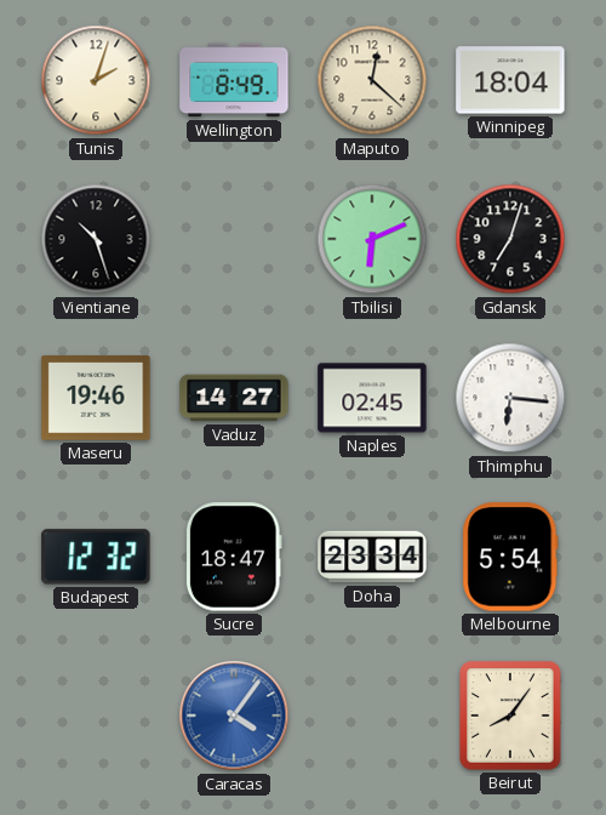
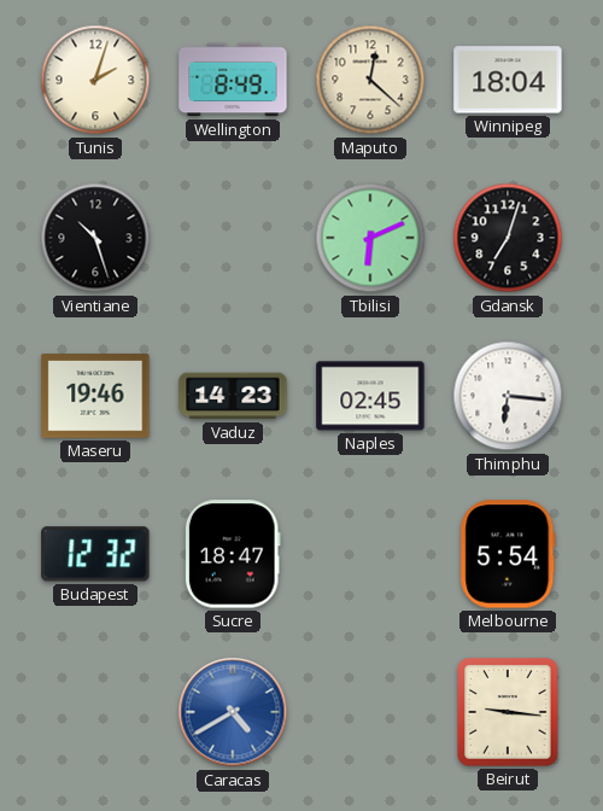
Vaduz: 14:27 -> 14:23
Doha: 23:34 -> none
Caracas: 4:06 -> 4:40
Beirut: 8:06 -> 9:16
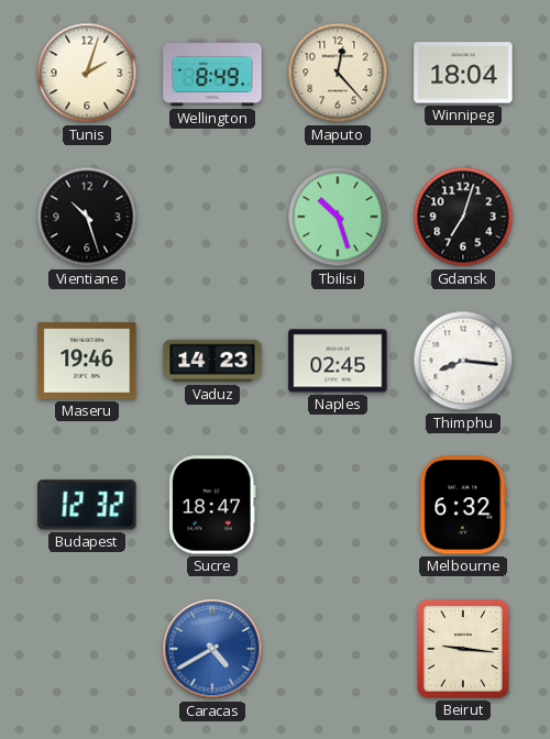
Maputo: 12:22 -> 12:23
Tbilisi: 6:11 -> 10:27
Thimphu: 6:16 -> 8:16
Melbourne: 5:54 -> 6:32
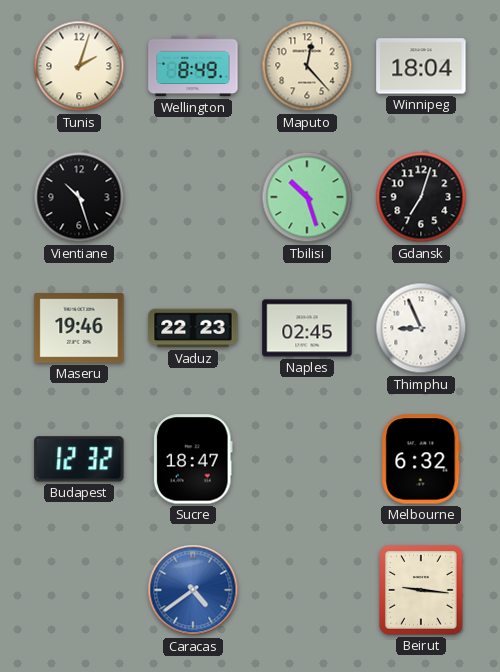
Vaduz: 14:23 -> 22:23
Thimphu: 8:16 -> 8:56
Caracas: 4:40 -> 4:39
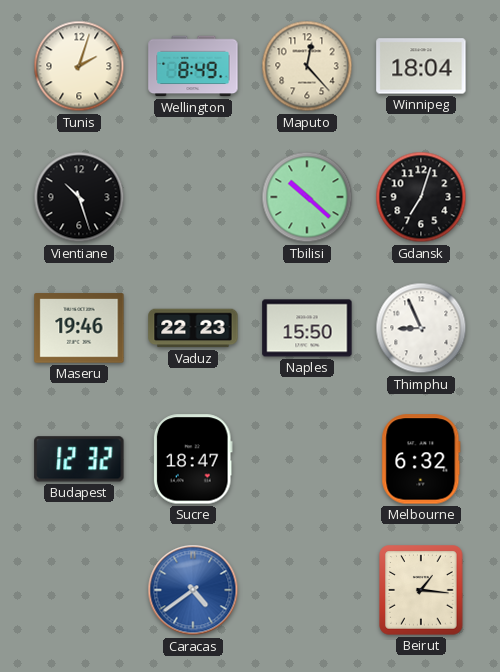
Tbilisi: 10:27 -> 10:22
Naples: 02:45 -> 15:50
Beirut: 9:16 -> 1:16
